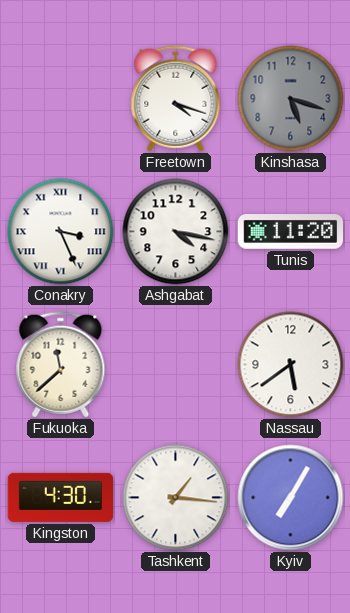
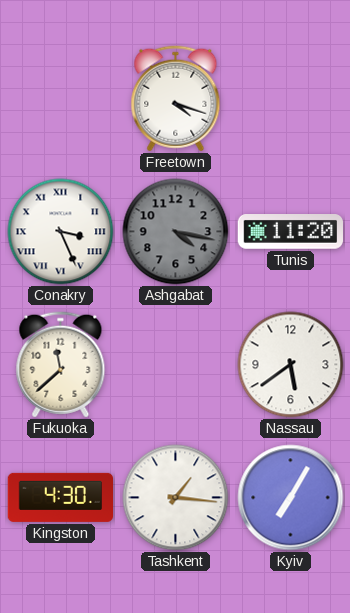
Kinshasa: 5:18 -> none
Ashgabat dial: white -> grey
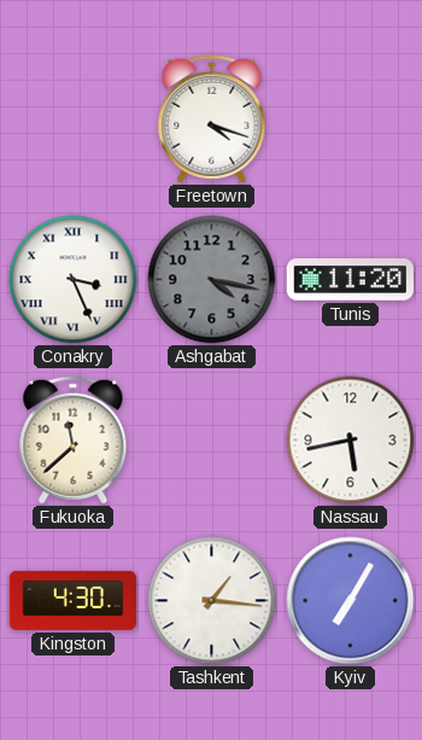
Nassau: 5:39 -> 5:43
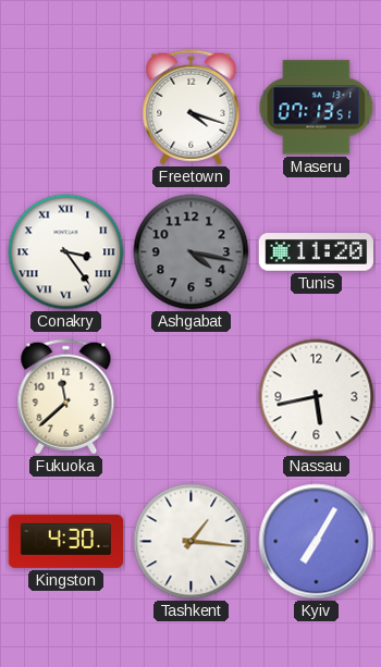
Maseru: none -> 07:13
Conakry: 3:26 -> 3:24
